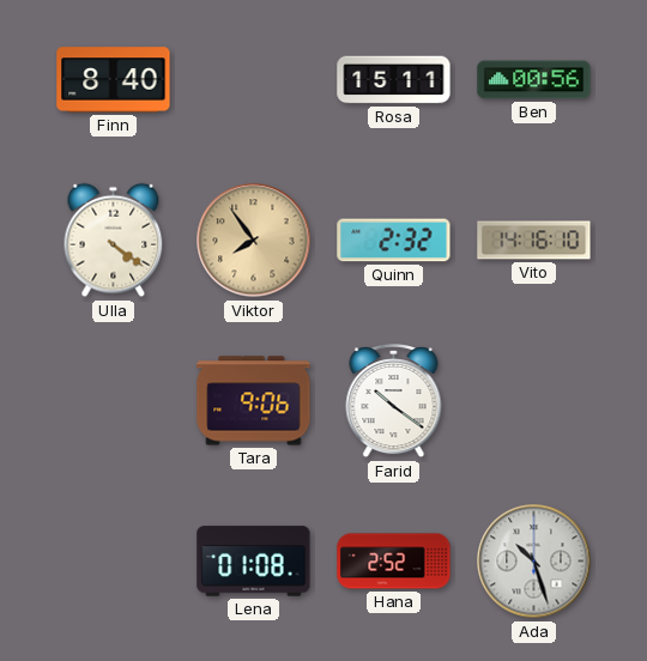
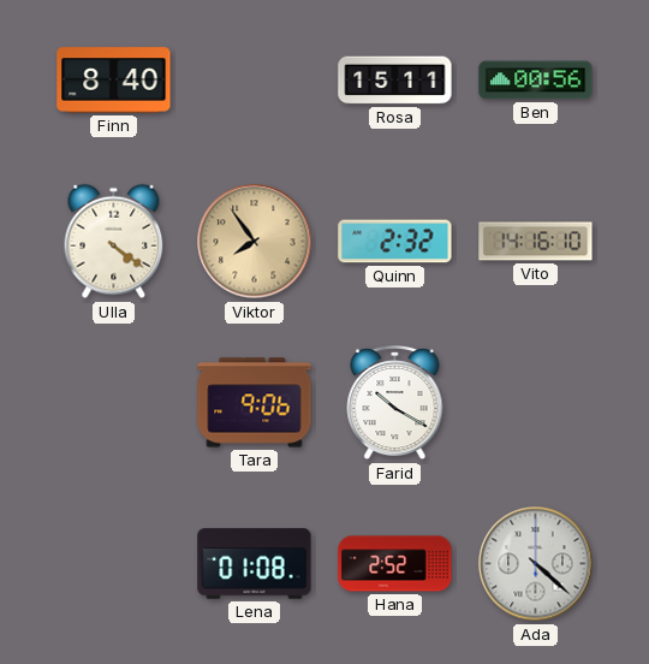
Farid: 10:21 -> 10:20
Ada: 10:27 -> 4:22
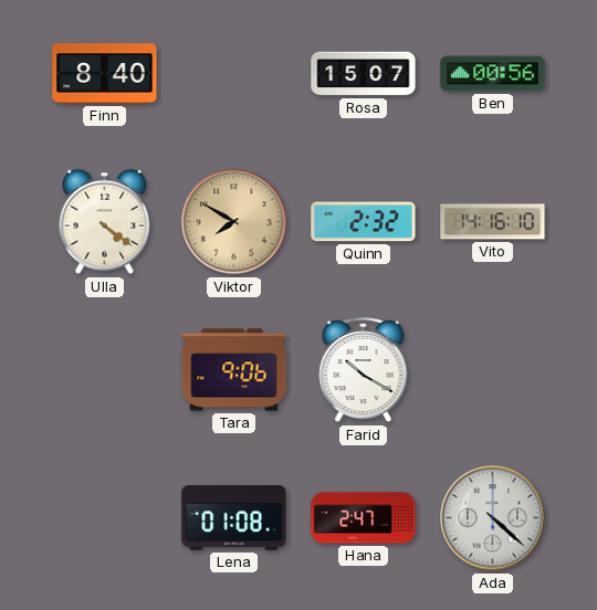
Rosa: 15:11 -> 15:07
Viktor: 7:54 -> 7:50
Hana: 2:52 -> 2:47
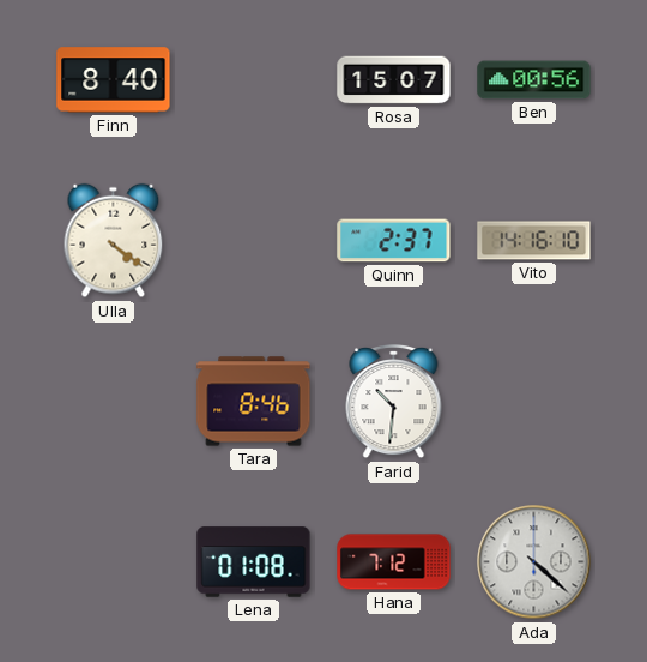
Viktor: 7:50 -> none
Quinn: 2:32 -> 2:37
Tara: 9:06 -> 8:46
Farid: 10:20 -> 10:31
Hana: 2:47 -> 7:12
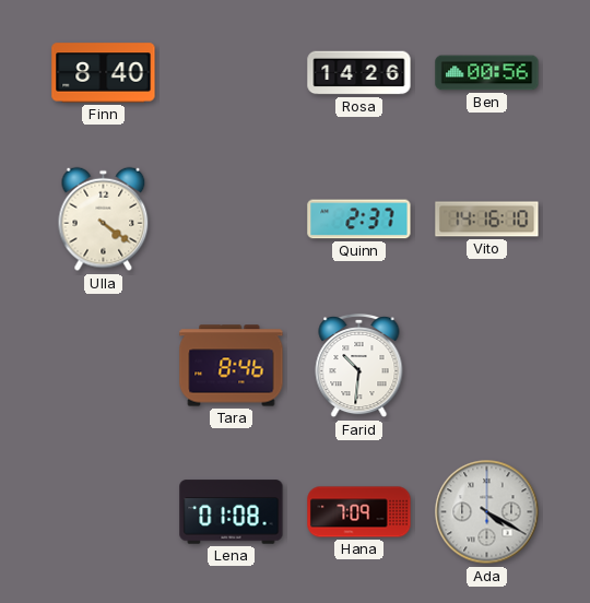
Rosa: 15:07 -> 14:26
Hana: 7:12 -> 7:09
Ada: 4:22 -> 4:20
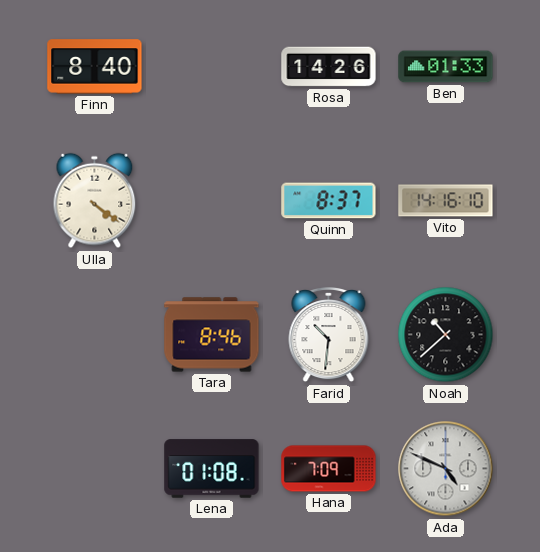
Ben: 00:56 -> 01:33
Quinn: 2:37 -> 8:37
Noah: none -> 10:38
Ada: 4:20 -> 4:49
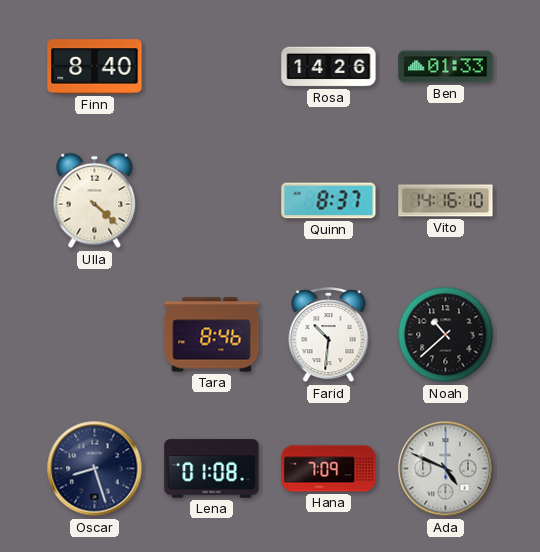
Ulla: 4:21 -> 4:22
Oscar: none -> 8:27
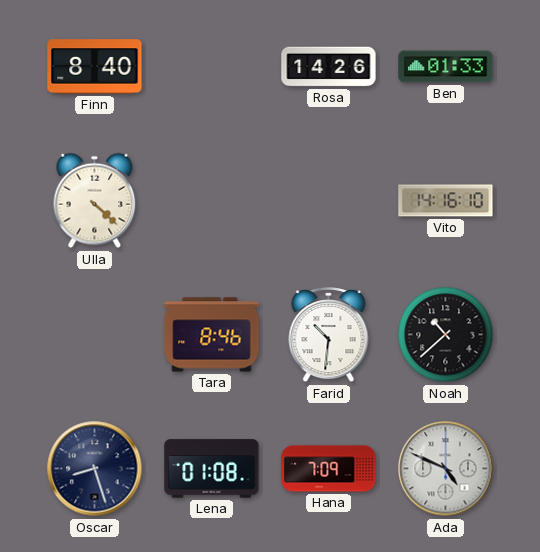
Quinn: 8:37 -> none
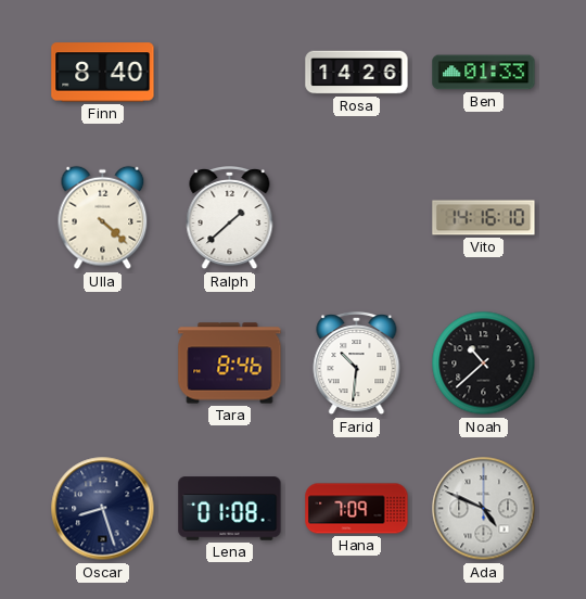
Ralph: none -> 1:38
